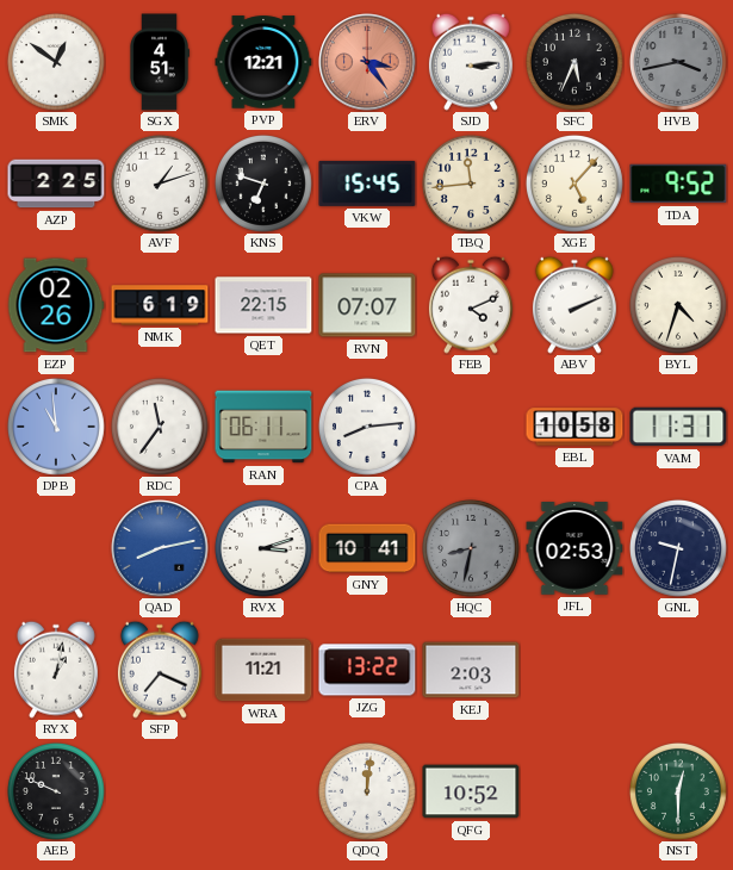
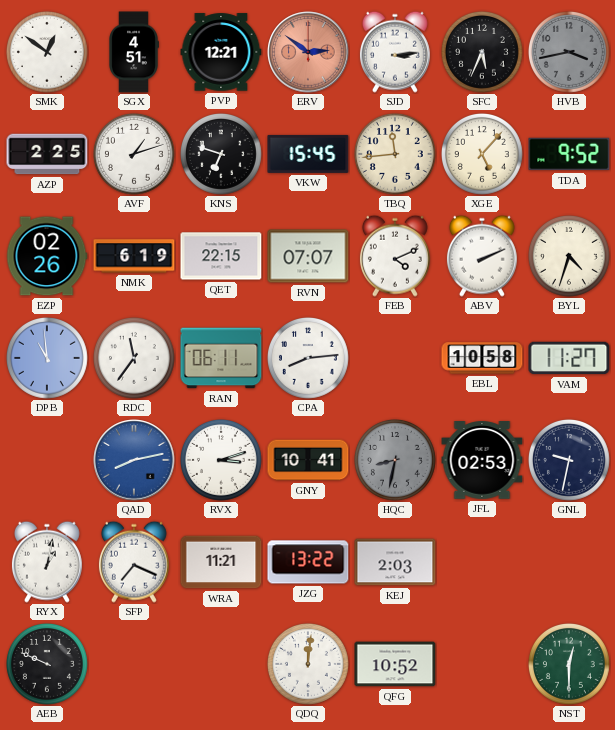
ERV: 3:24 -> 2:51
VAM: 11:31 -> 11:27
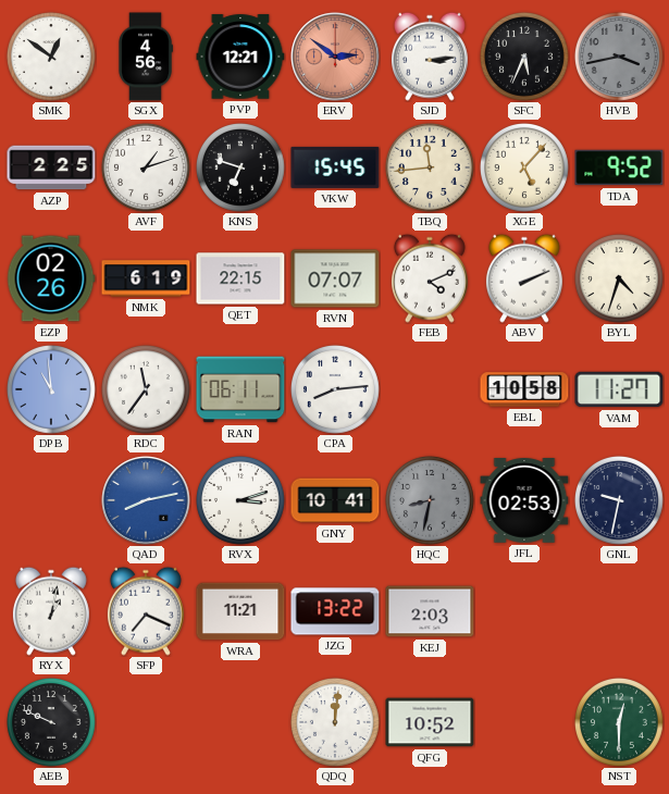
SGX: 4:51 -> 4:56
